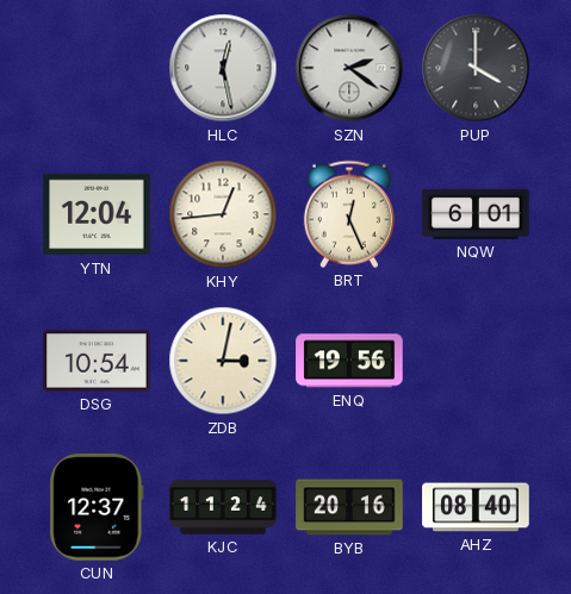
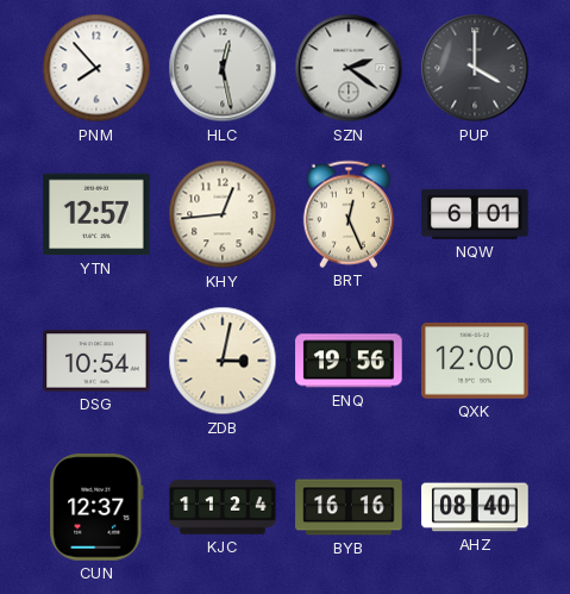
PNM: none -> 7:53
YTN: 12:04 -> 12:57
QXK: none -> 12:00
BYB: 20:16 -> 16:16
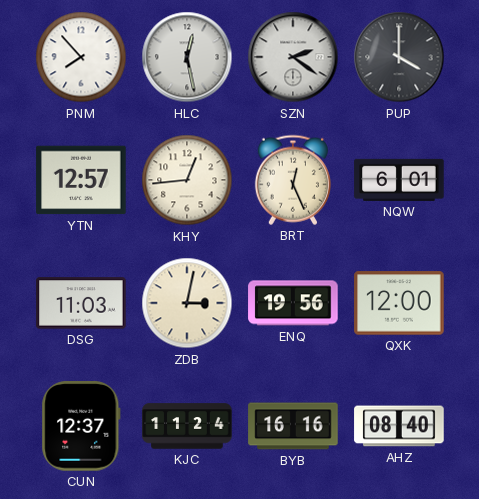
DSG: 10:54 -> 11:03
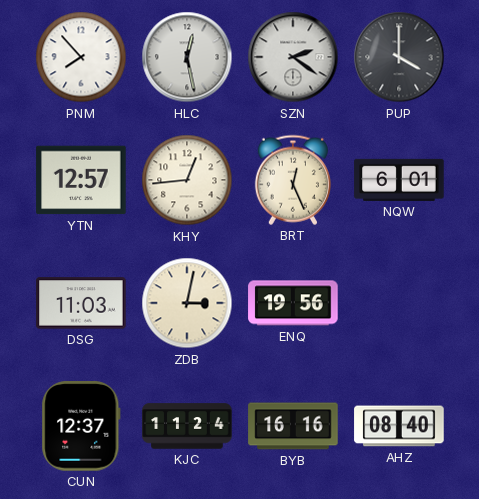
QXK: 12:00 -> none
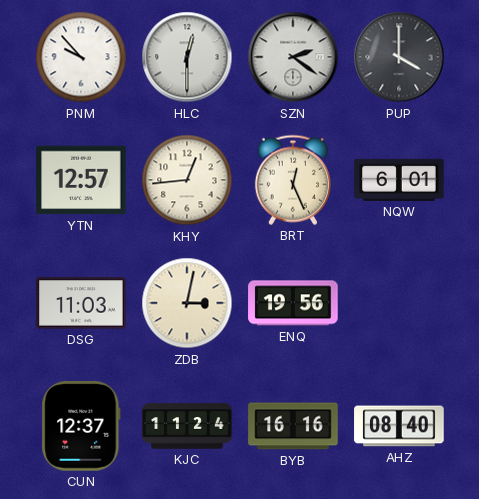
PNM: 7:53 -> 9:53
HLC: 12:28 -> 12:30
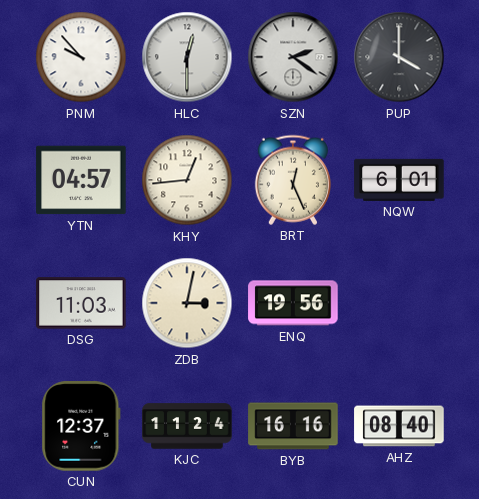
YTN: 12:57 -> 04:57
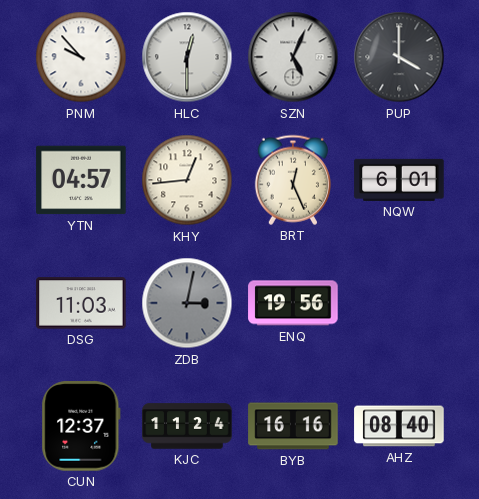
SZN: 2:21 -> 5:04
ZDB dial: cream -> grey
